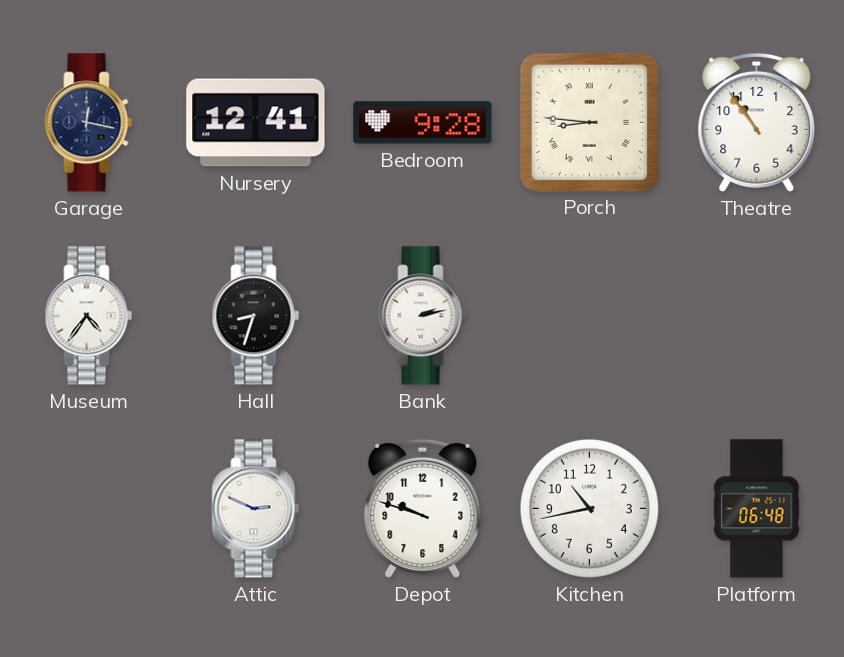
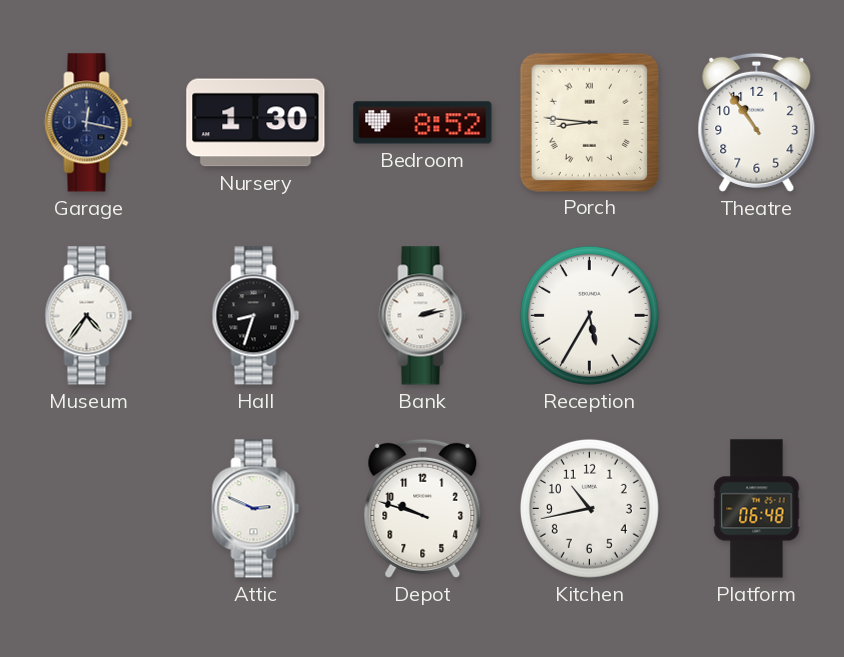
Nursery: 12:41 -> 1:30
Bedroom: 9:28 -> 8:52
Reception: none -> 5:35
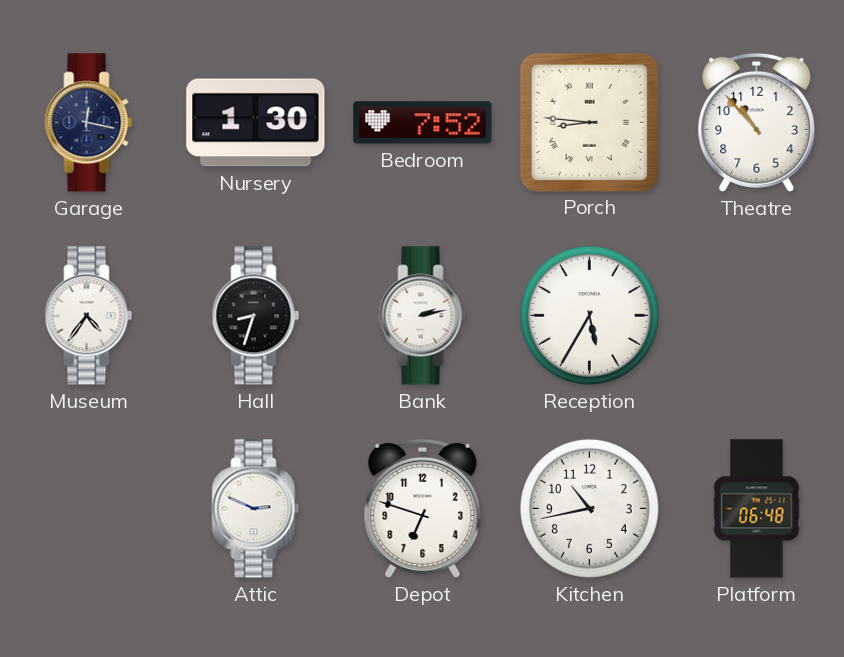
Bedroom: 8:52 -> 7:52
Theatre: 10:54 -> 10:53
Depot: 9:48 -> 6:48
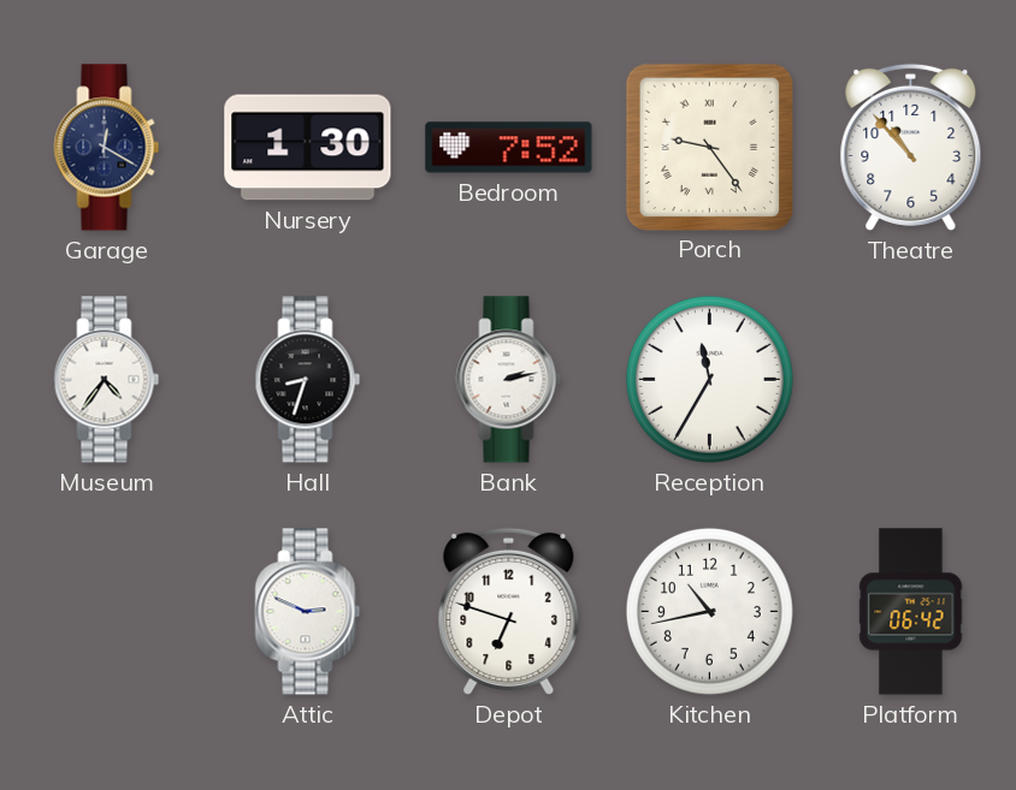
Garage: 12:17 -> 12:20
Porch: 8:46 -> 9:24
Reception: 5:35 -> 11:35
Platform: 06:48 -> 06:42
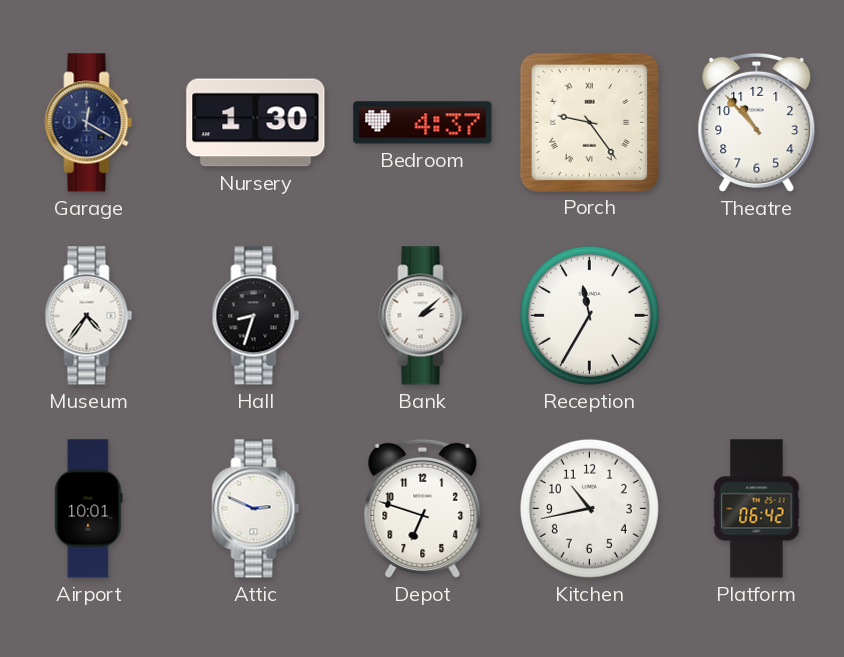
Bedroom: 7:52 -> 4:37
Bank: 2:13 -> 2:08
Airport: none -> 10:01
